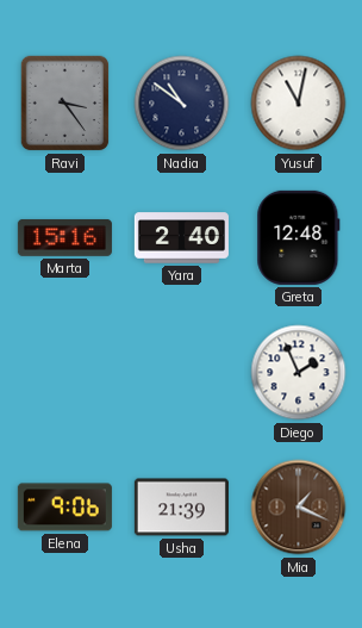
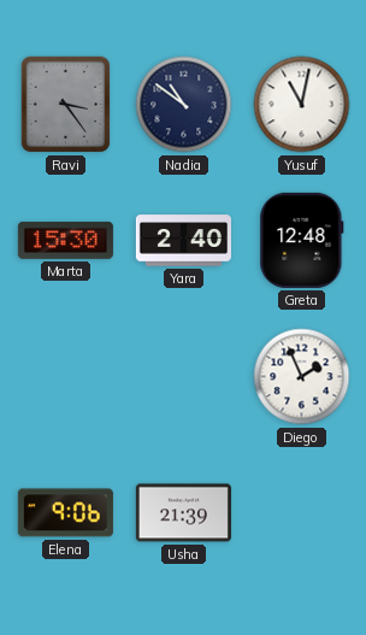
Marta: 15:16 -> 15:30
Mia: 1:19 -> none
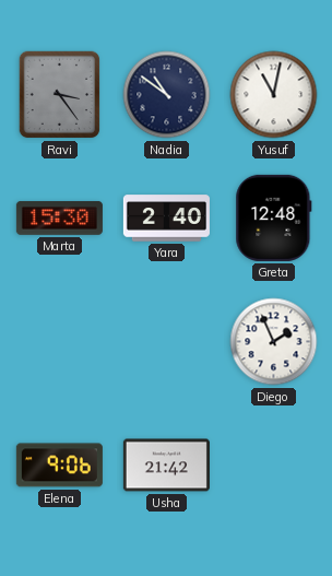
Usha: 21:39 -> 21:42
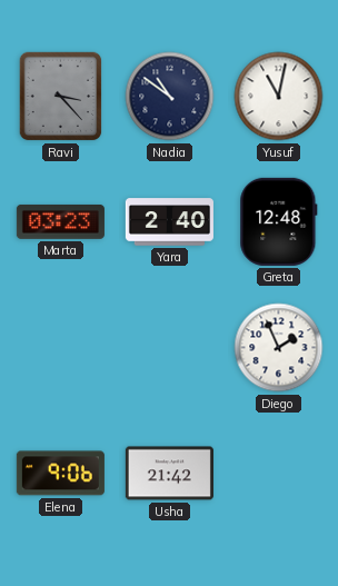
Ravi: 3:24 -> 3:23
Marta: 15:30 -> 03:23
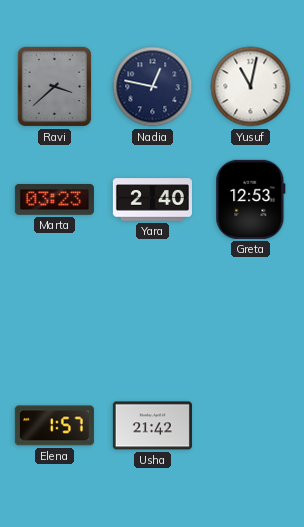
Ravi: 3:23 -> 3:38
Nadia: 10:51 -> 12:47
Greta: 12:48 -> 12:53
Diego: 1:56 -> none
Elena: 9:06 -> 1:57
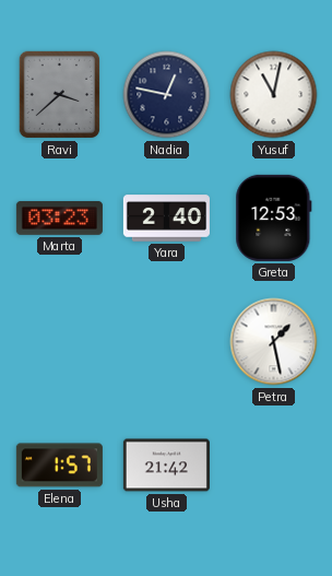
Petra: none -> 1:28
